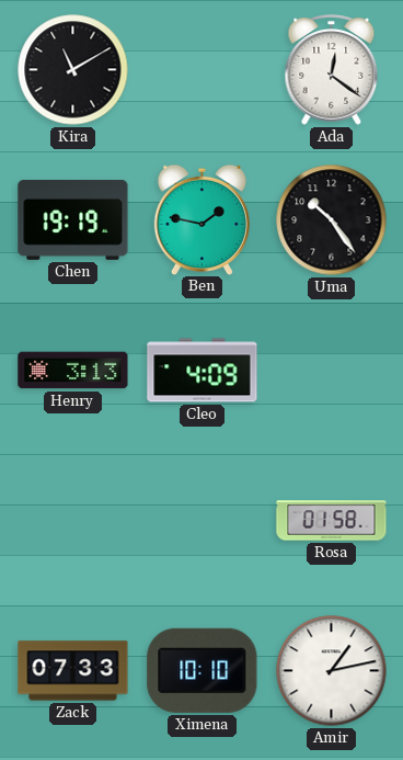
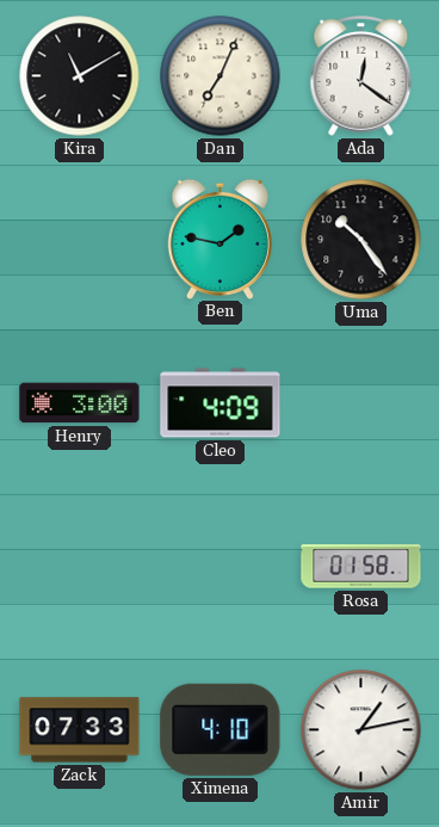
Dan: none -> 7:04
Chen: 19:19 -> none
Henry: 3:13 -> 3:00
Ximena: 10:10 -> 4:10
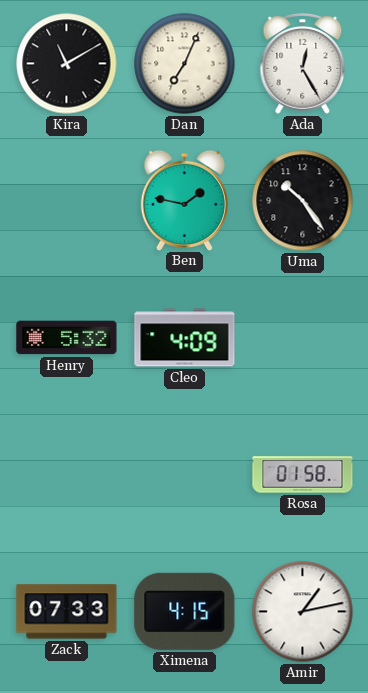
Ada: 12:21 -> 12:25
Henry: 3:00 -> 5:32
Ximena: 4:10 -> 4:15
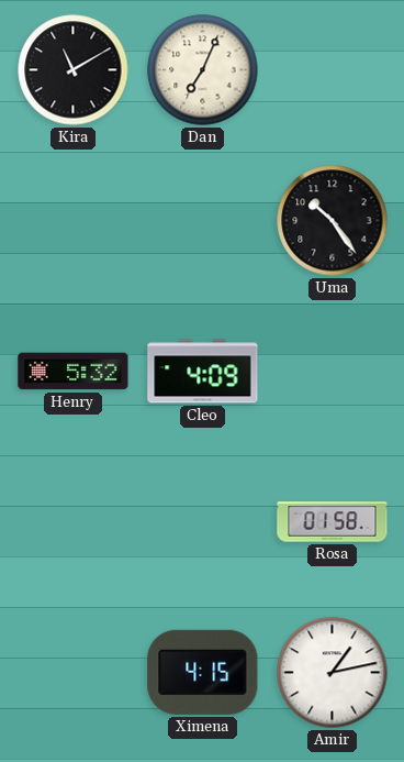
Ada: 12:25 -> none
Ben: 1:47 -> none
Zack: 07:33 -> none
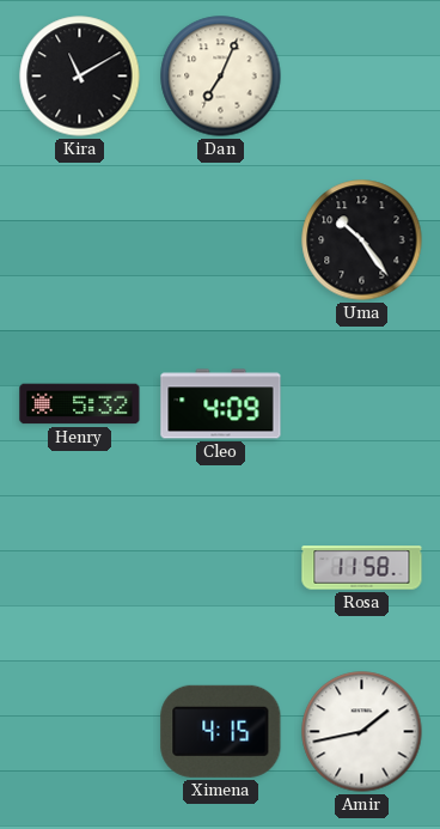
Rosa: 01:58 -> 11:58
Amir: 1:13 -> 1:43
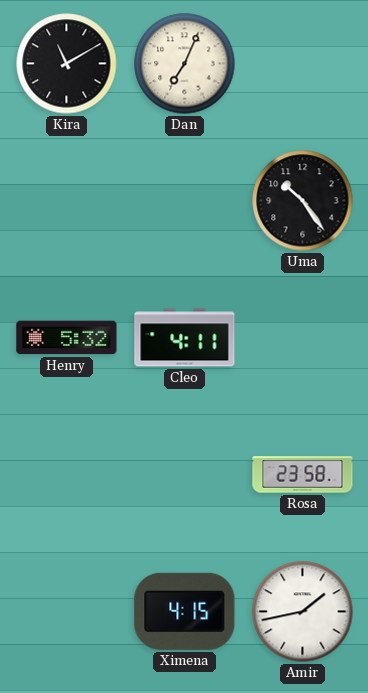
Cleo: 4:09 -> 4:11
Rosa: 11:58 -> 23:58
